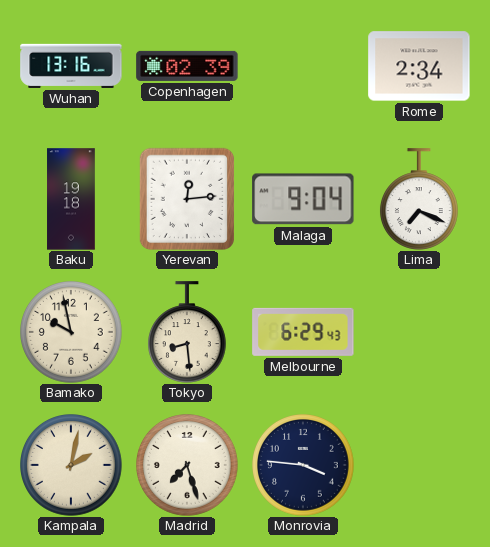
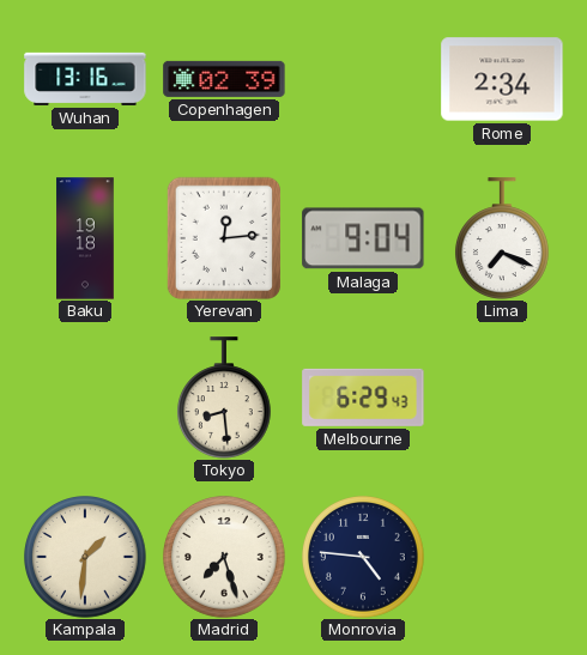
Bamako: 9:58 -> none
Kampala: 2:02 -> 1:31
Monrovia: 3:46 -> 4:46
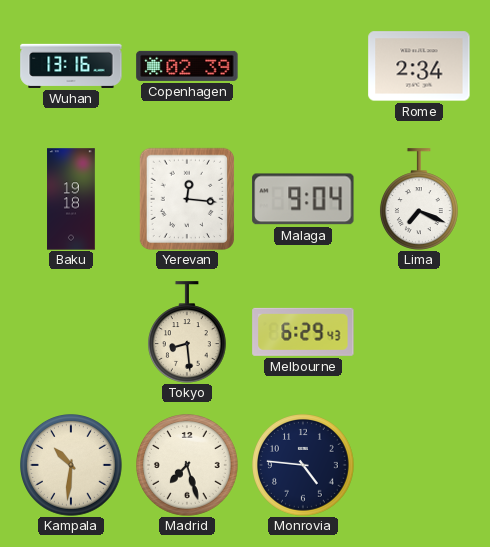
Yerevan: 12:14 -> 12:16
Kampala: 1:31 -> 10:31
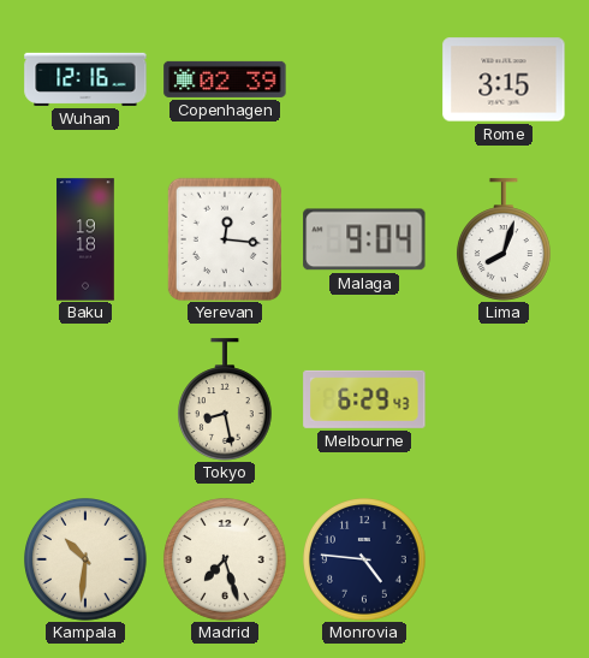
Wuhan: 13:16 -> 12:16
Rome: 2:34 -> 3:15
Lima: 7:19 -> 8:03
Tokyo: 8:29 -> 8:28
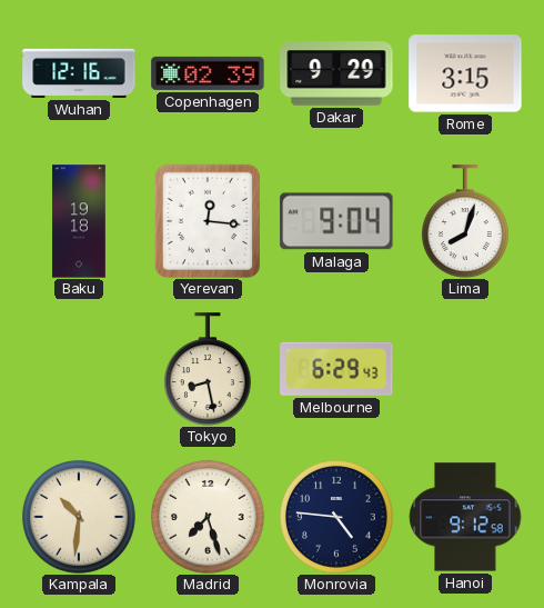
Dakar: none -> 9:29
Hanoi: none -> 9:12
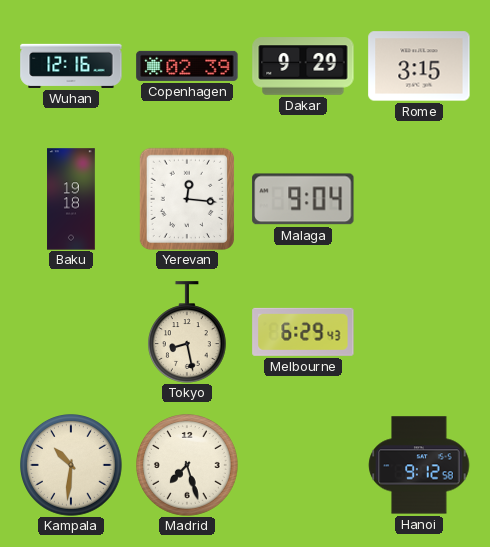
Lima: 8:03 -> none
Monrovia: 4:46 -> none
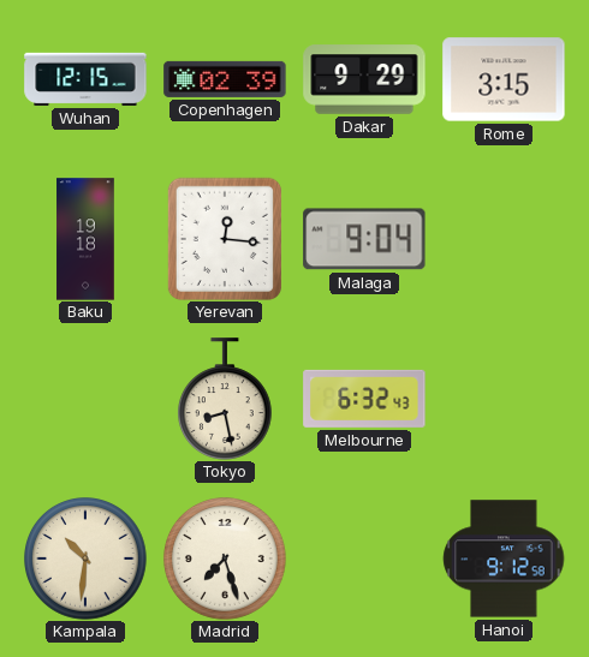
Wuhan: 12:16 -> 12:15
Melbourne: 6:29 -> 6:32
